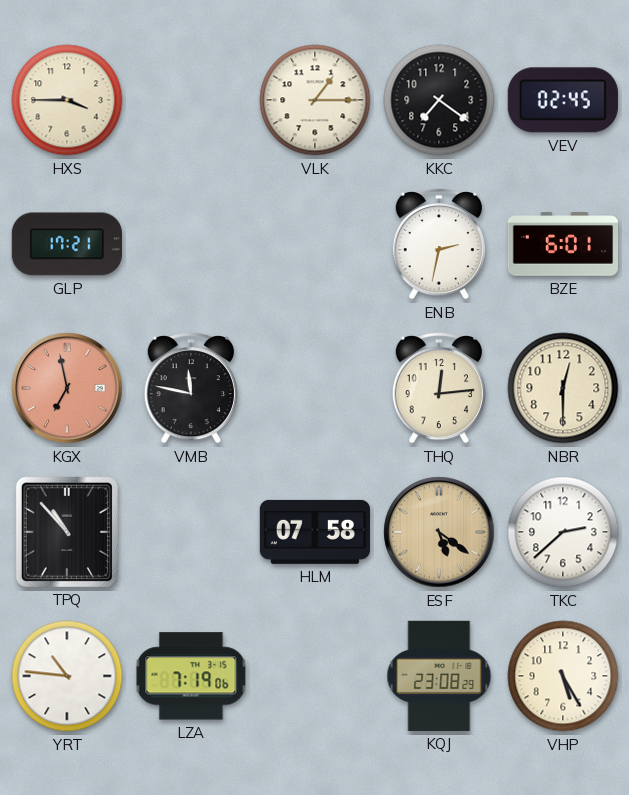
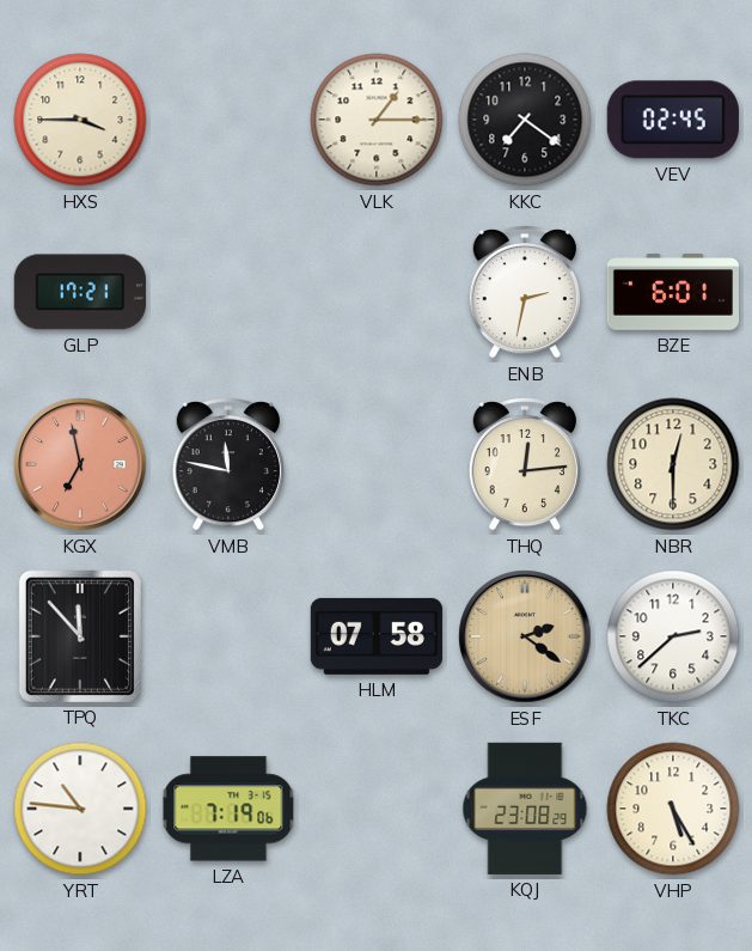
TPQ: 10:53 -> 11:53
ESF: 5:21 -> 2:21
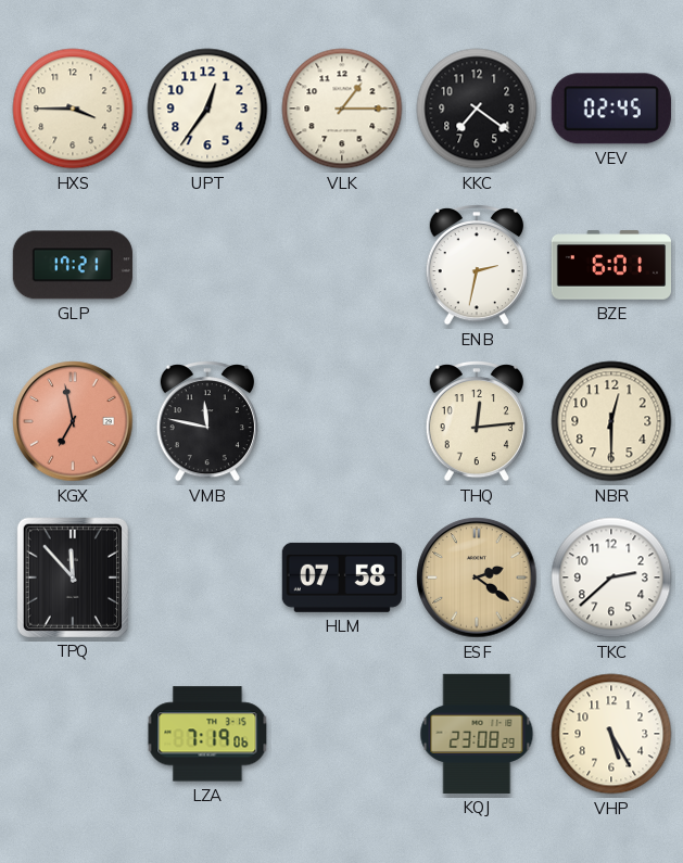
UPT: none -> 12:36
YRT: 10:46 -> none
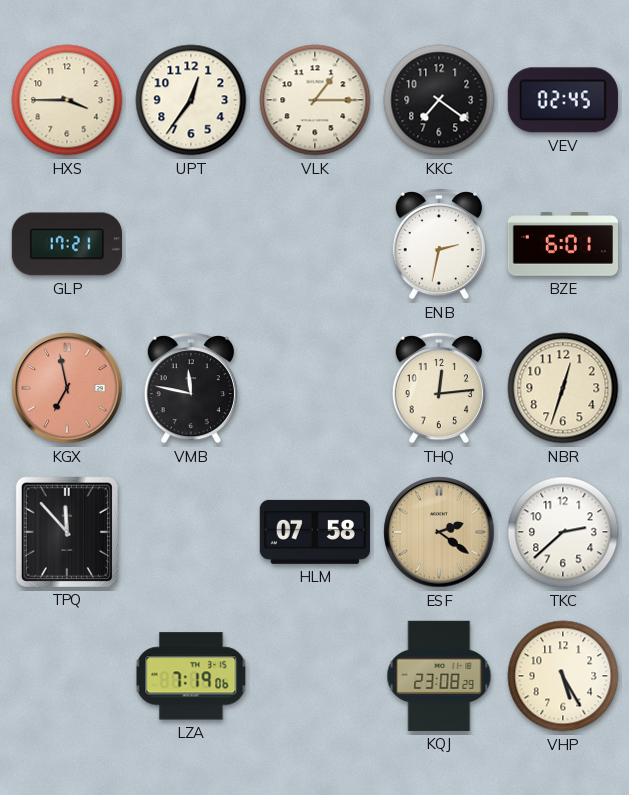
NBR: 12:30 -> 12:33
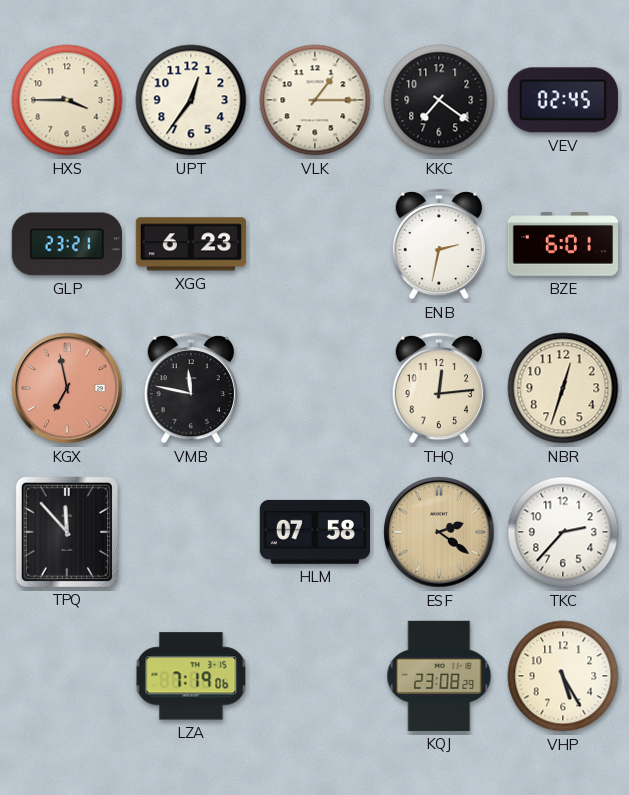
GLP: 17:21 -> 23:21
XGG: none -> 6:23
TKC: 2:38 -> 2:37
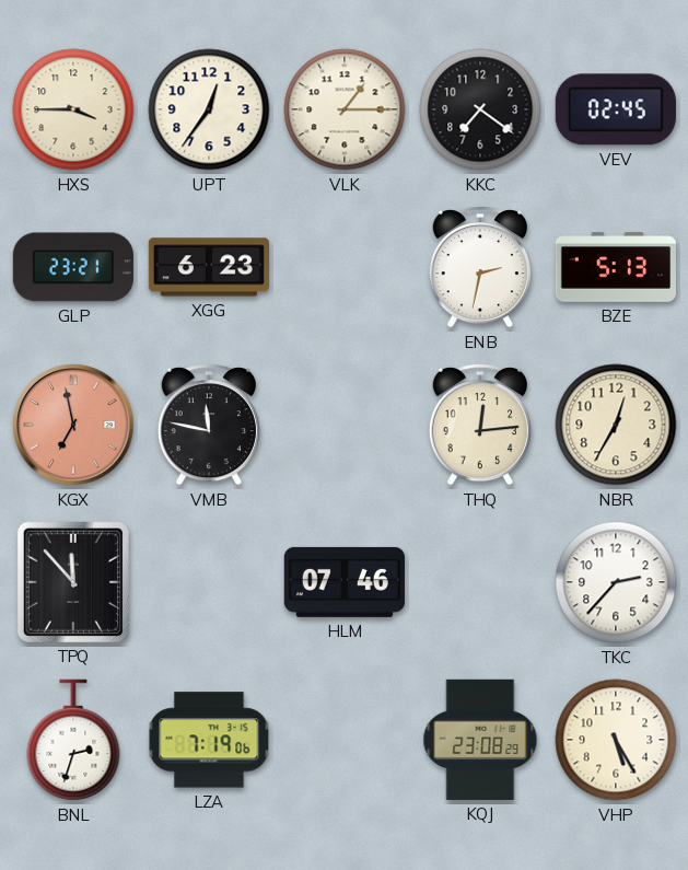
BZE: 6:01 -> 5:13
NBR: 12:33 -> 12:35
HLM: 07:58 -> 07:46
ESF: 2:21 -> none
BNL: none -> 2:33
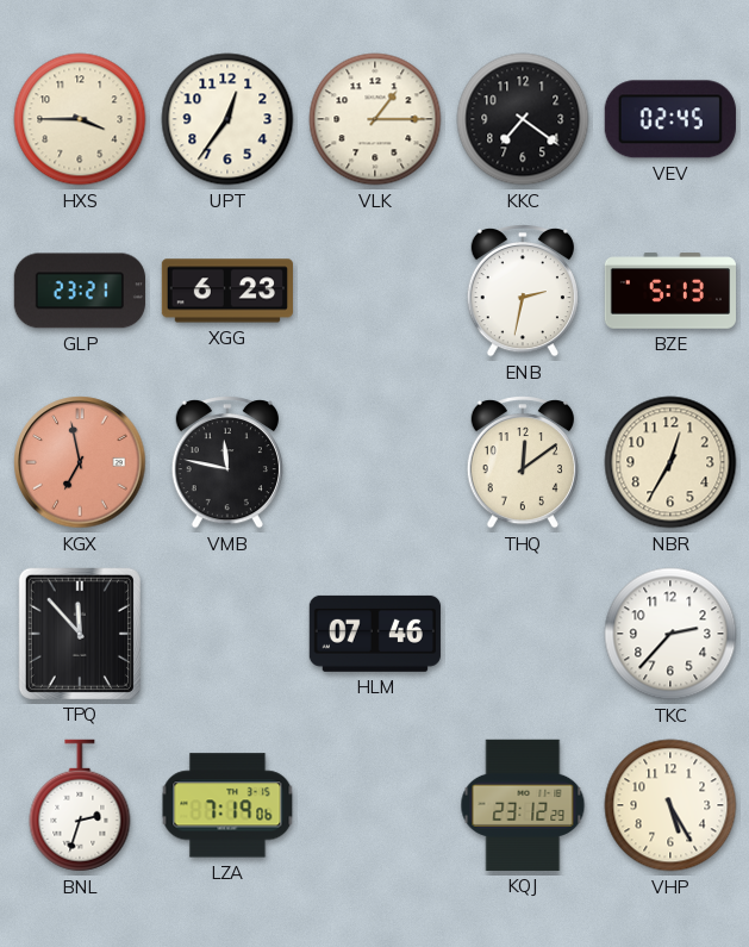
THQ: 12:14 -> 12:09
KQJ: 23:08 -> 23:12
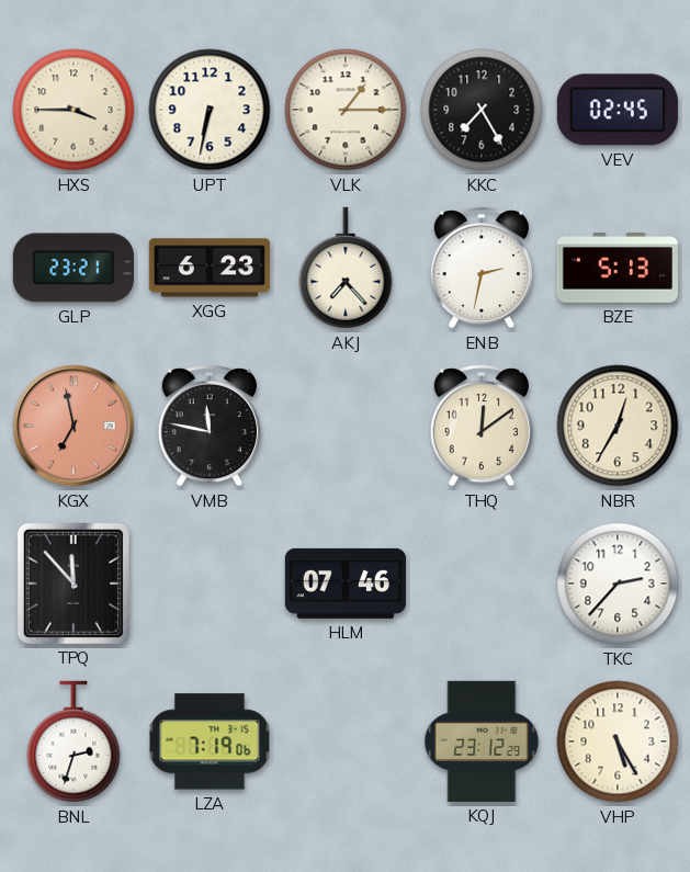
UPT: 12:36 -> 6:32
KKC: 7:21 -> 7:25
AKJ: none -> 7:23
